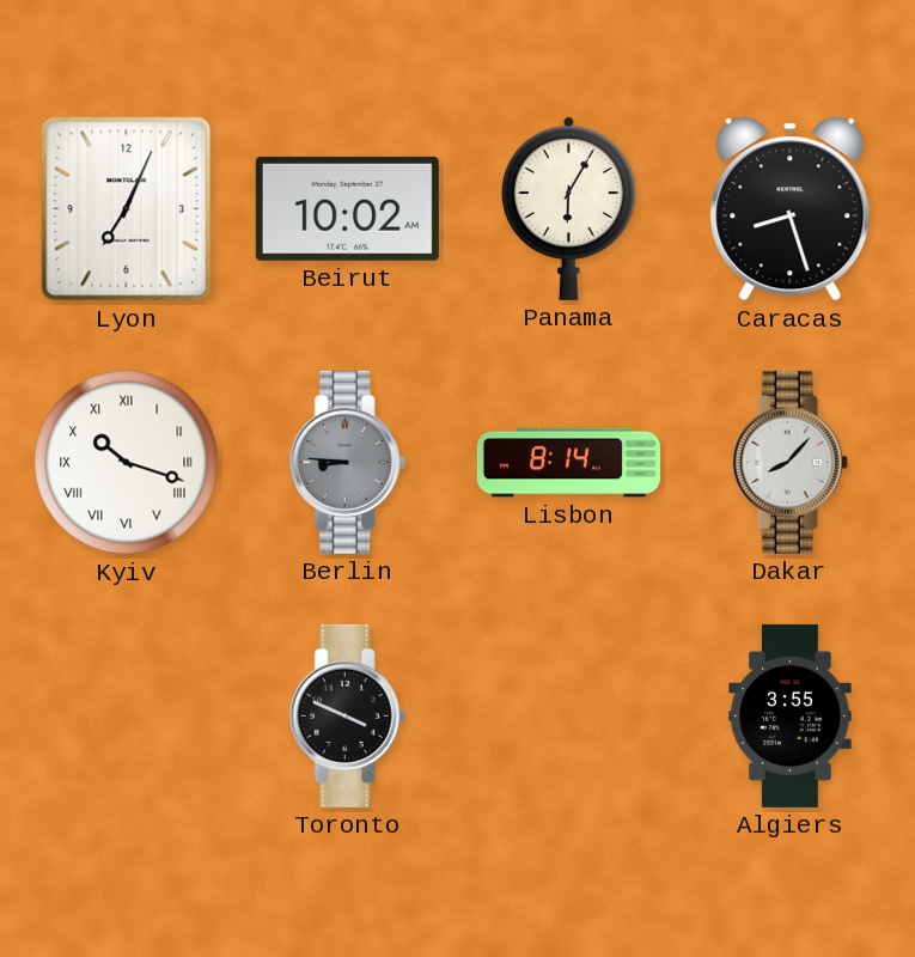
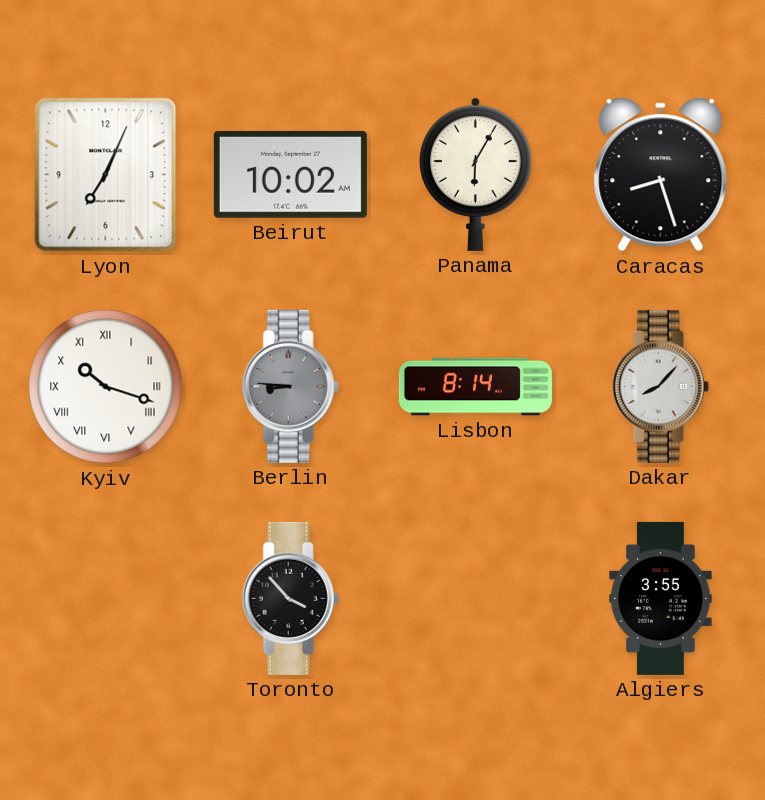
Toronto: 3:49 -> 3:53
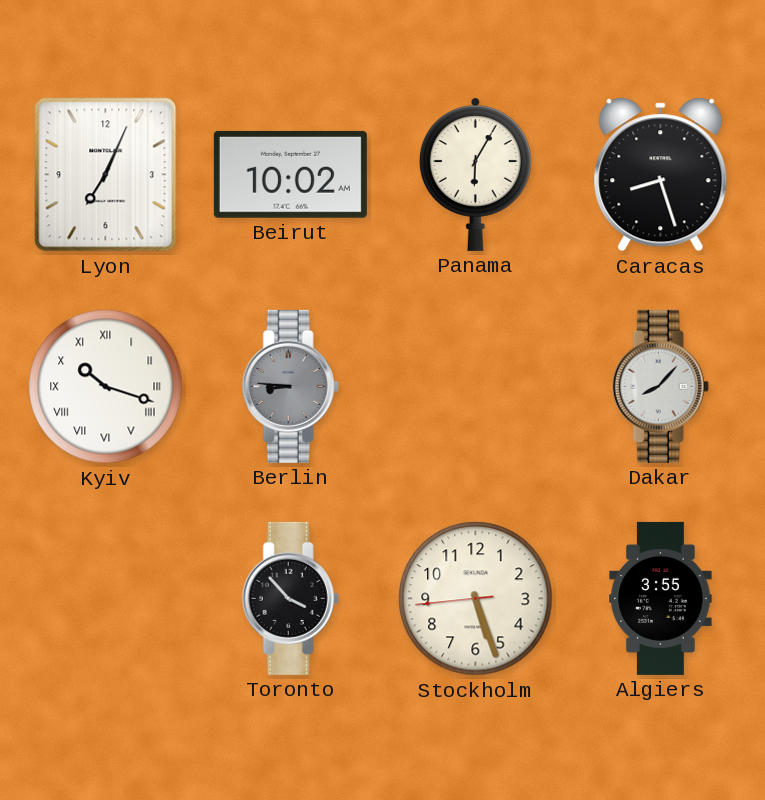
Lisbon: 8:14 -> none
Stockholm: none -> 5:26
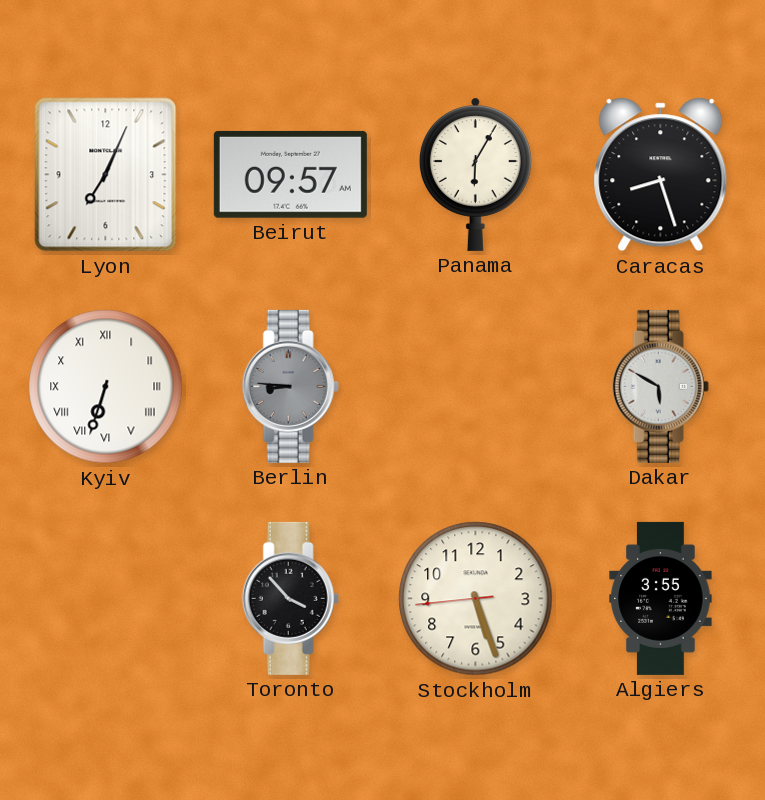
Beirut: 10:02 -> 09:57
Kyiv: 10:18 -> 6:33
Dakar: 8:07 -> 5:50
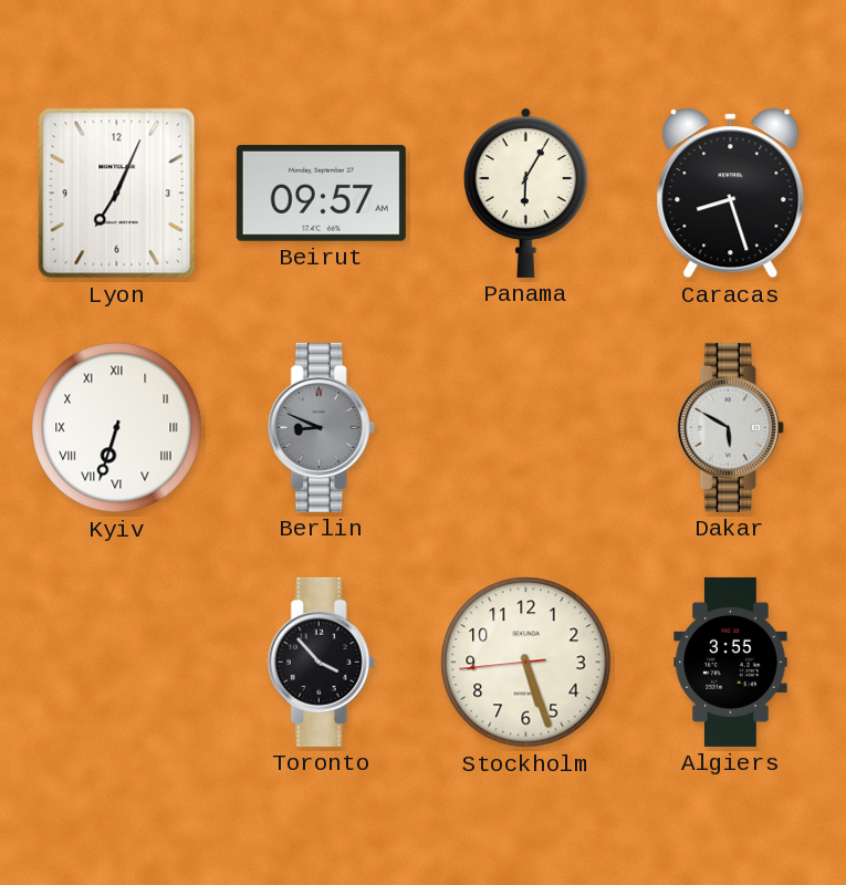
Berlin: 8:46 -> 8:49
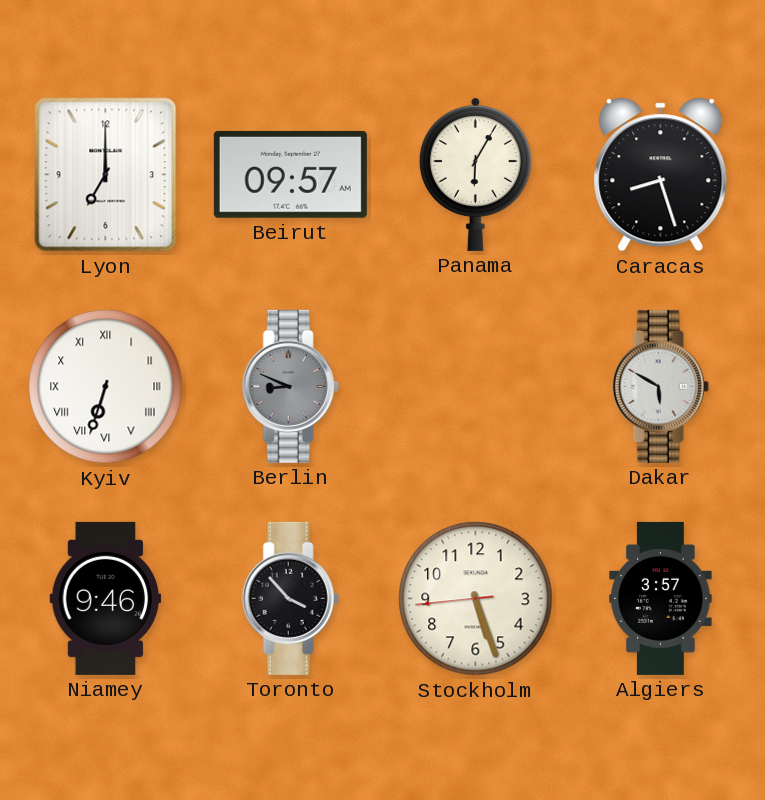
Lyon: 7:04 -> 7:00
Niamey: none -> 9:46
Algiers: 3:55 -> 3:57
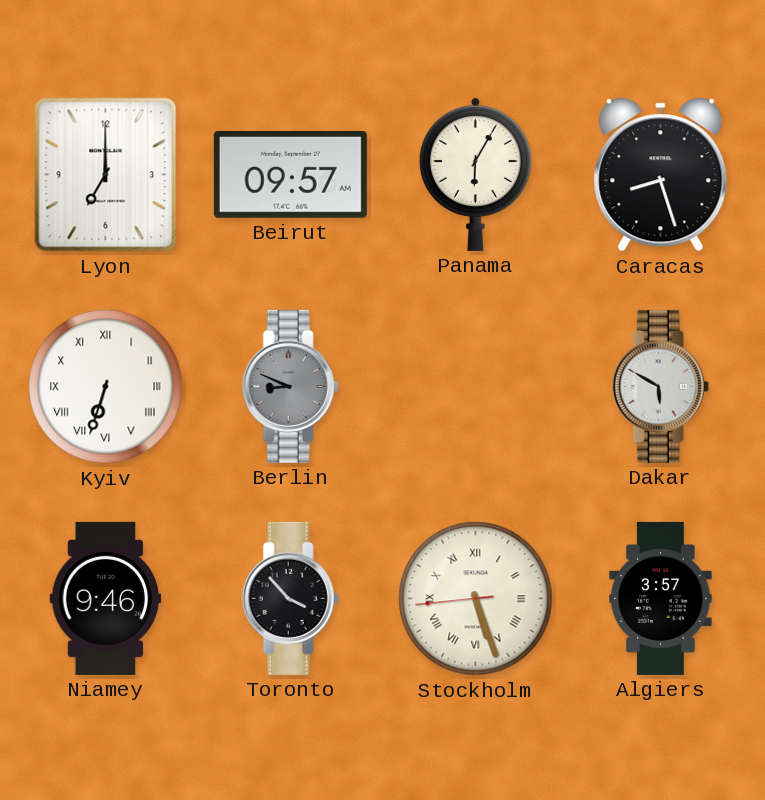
Stockholm numerals: Arabic -> Roman
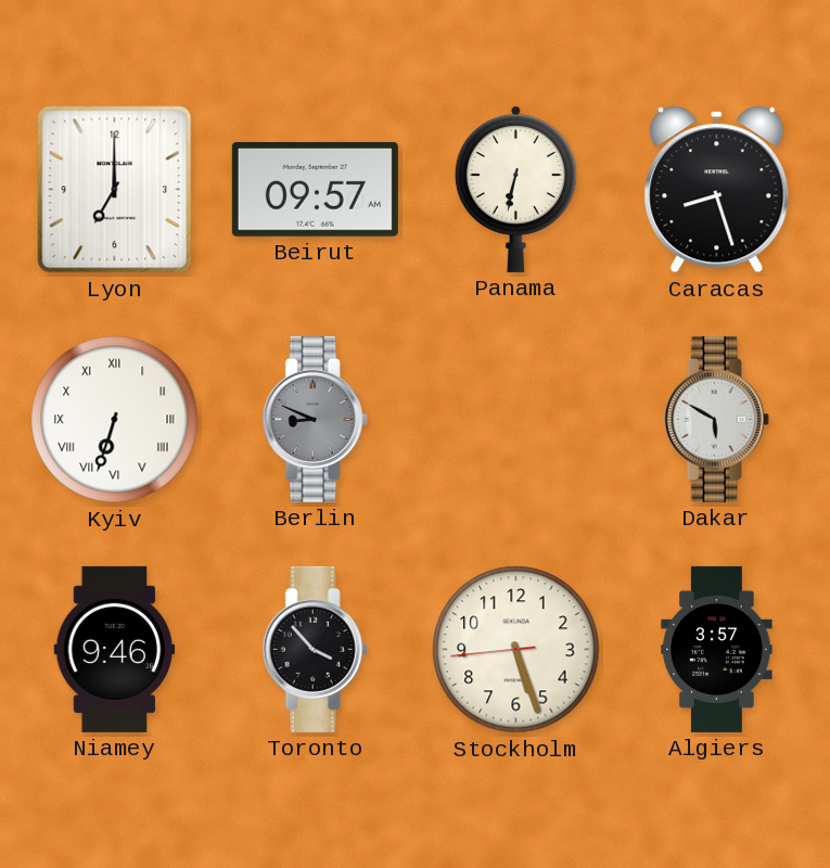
Panama: 6:05 -> 6:32
Stockholm numerals: Roman -> Arabic
